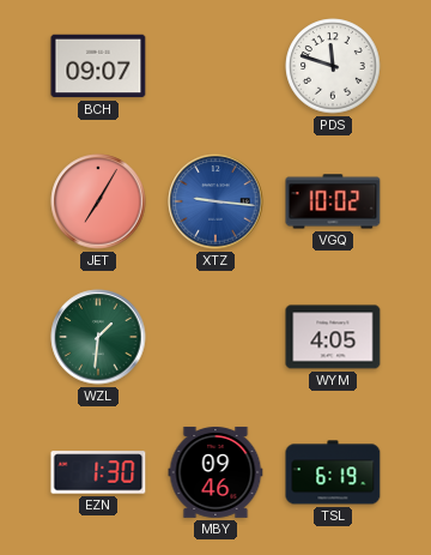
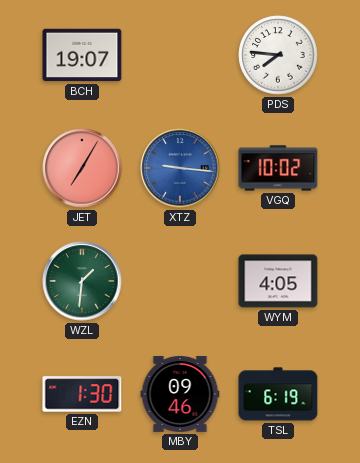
BCH: 09:07 -> 19:07
PDS: 11:48 -> 7:46
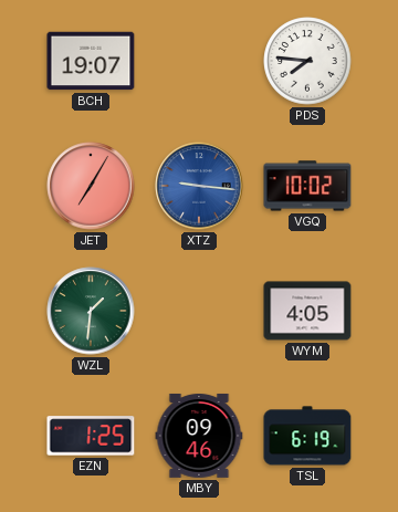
EZN: 1:30 -> 1:25
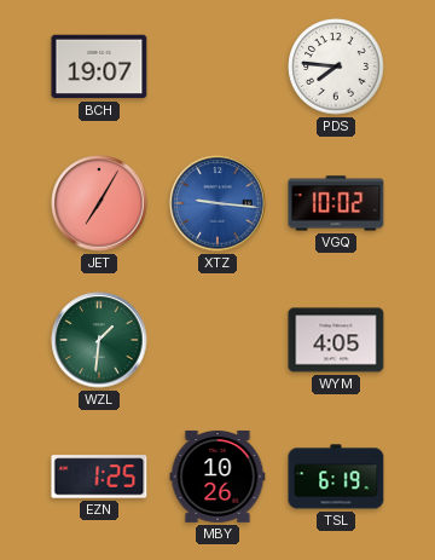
MBY: 09:46 -> 10:26
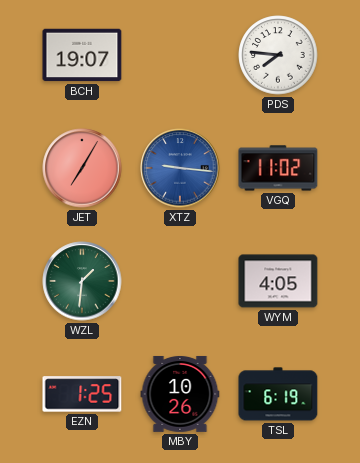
VGQ: 10:02 -> 11:02
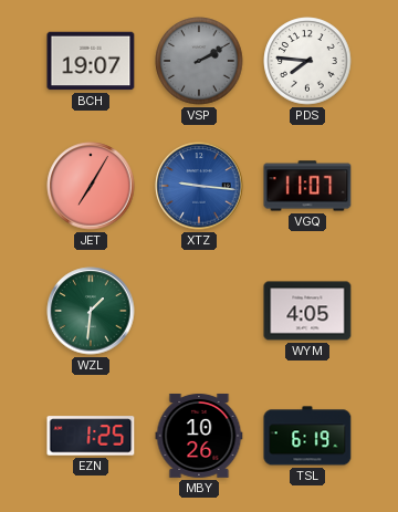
VSP: none -> 2:10
VGQ: 11:02 -> 11:07
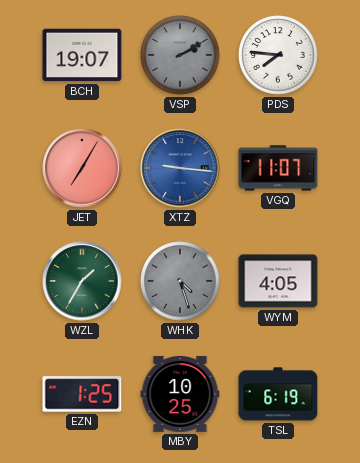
WZL: 1:31 -> 1:35
WHK: none -> 4:27
MBY: 10:26 -> 10:25
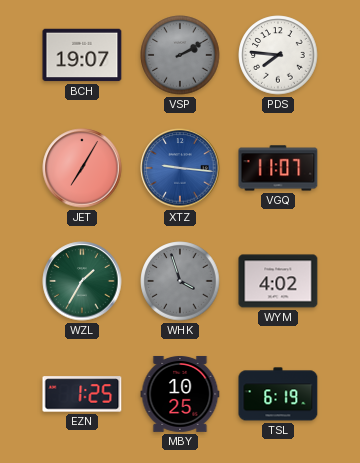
WHK: 4:27 -> 3:57
WYM: 4:05 -> 4:02
